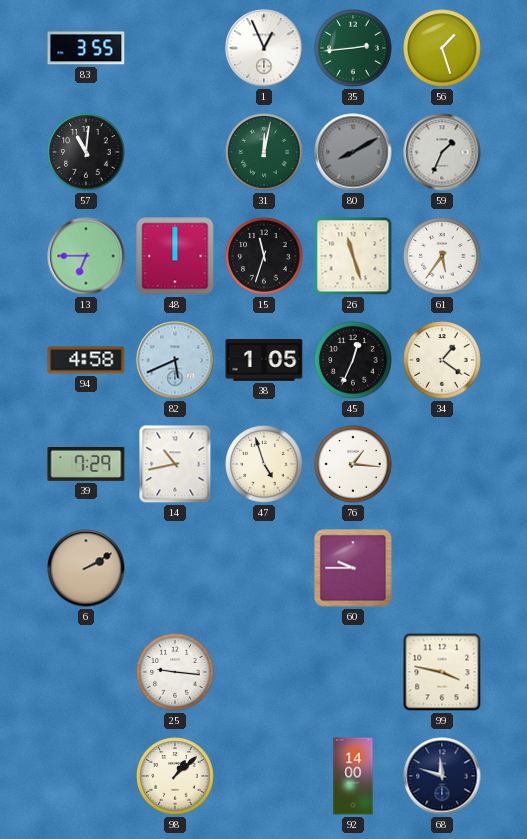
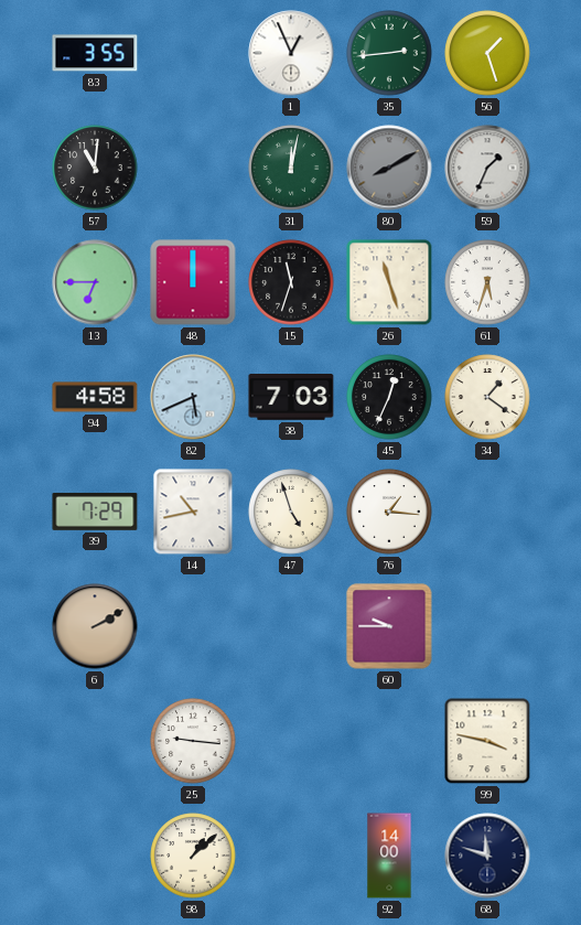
61: 5:36 -> 5:33
38: 1:05 -> 7:03
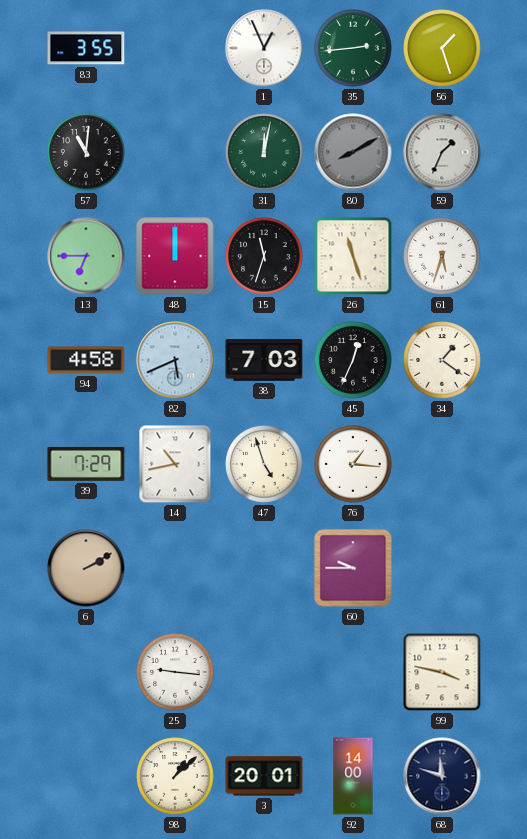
3: none -> 20:01
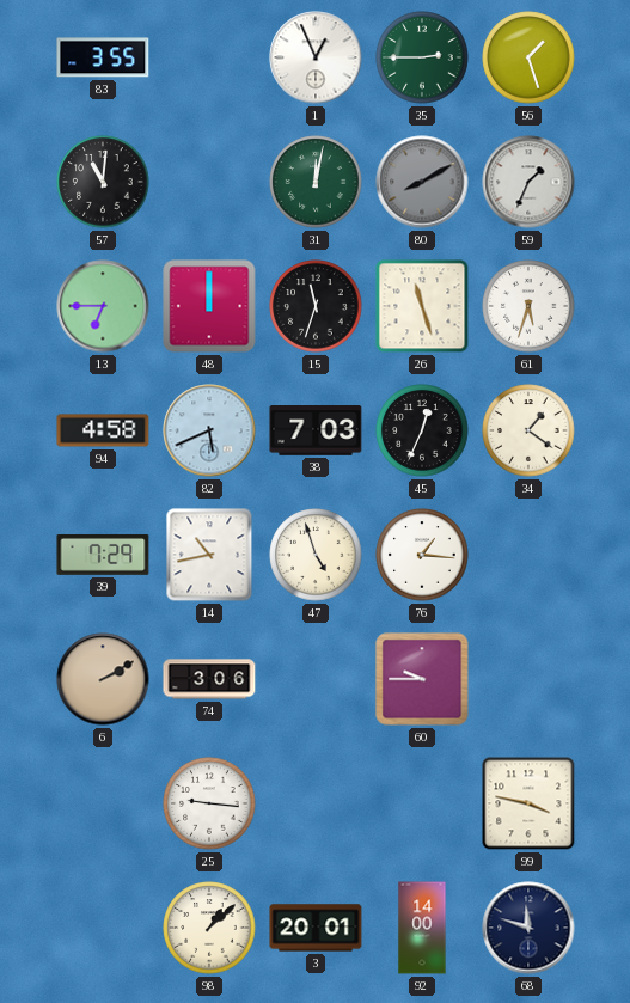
35: 2:44 -> 2:45
74: none -> 3:06
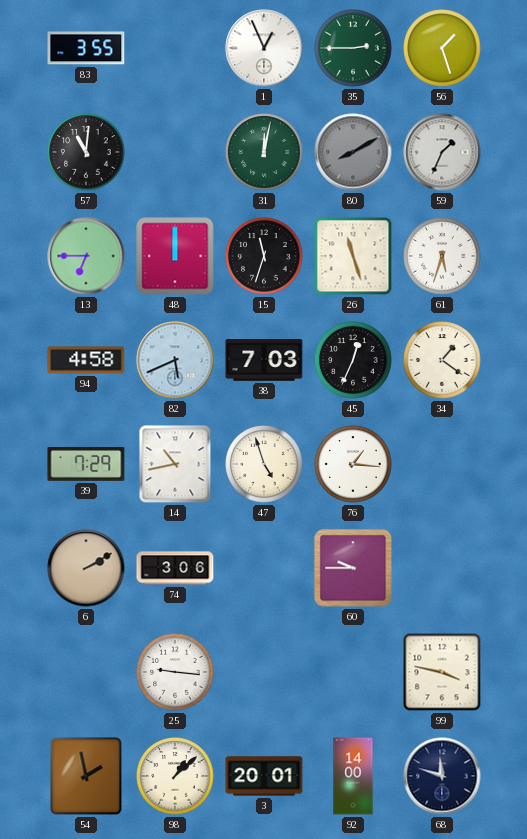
54: none -> 1:58
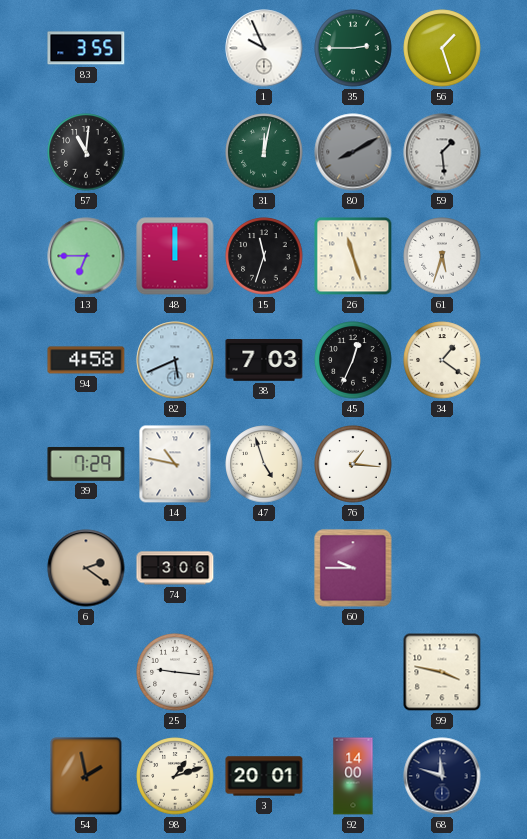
1: 12:56 -> 9:56
59: 1:34 -> 1:29
14: 10:43 -> 10:47
6: 2:10 -> 2:21
98: 1:08 -> 1:12
